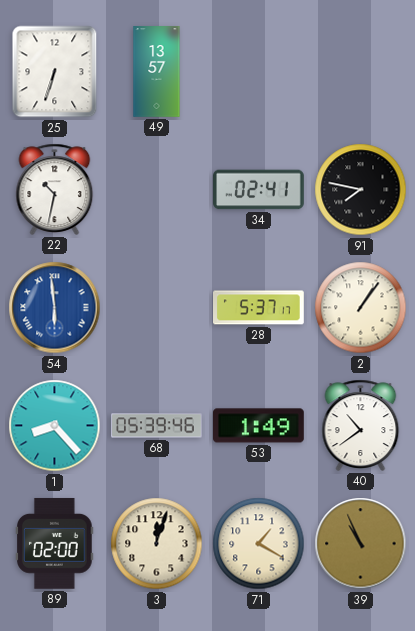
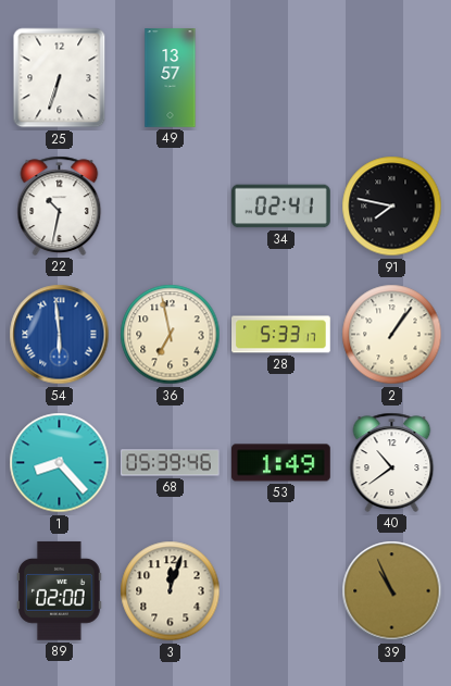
36: none -> 6:58
28: 5:37 -> 5:33
71: 1:20 -> none
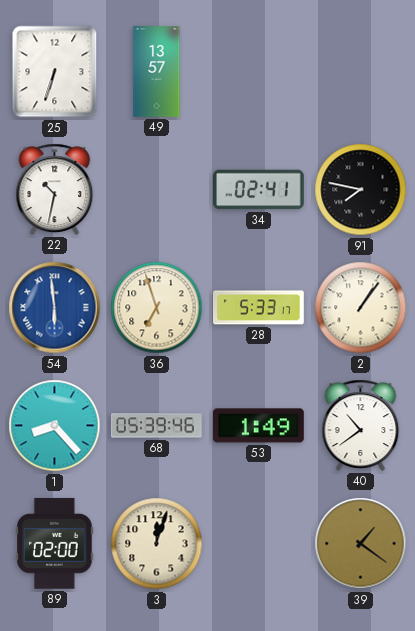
36: 6:58 -> 6:57
39: 10:56 -> 1:21
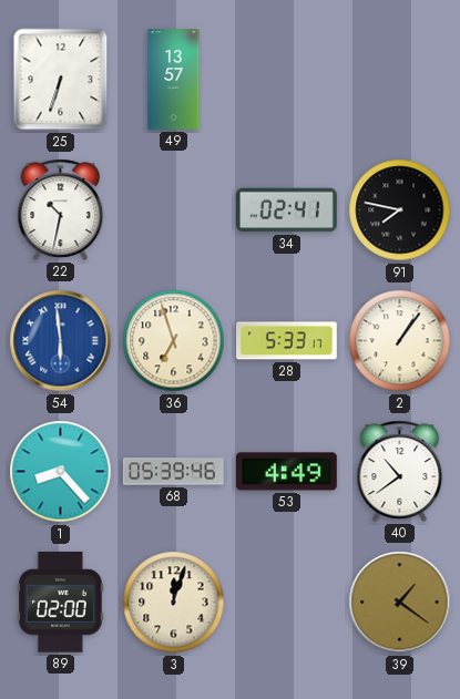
53: 1:49 -> 4:49
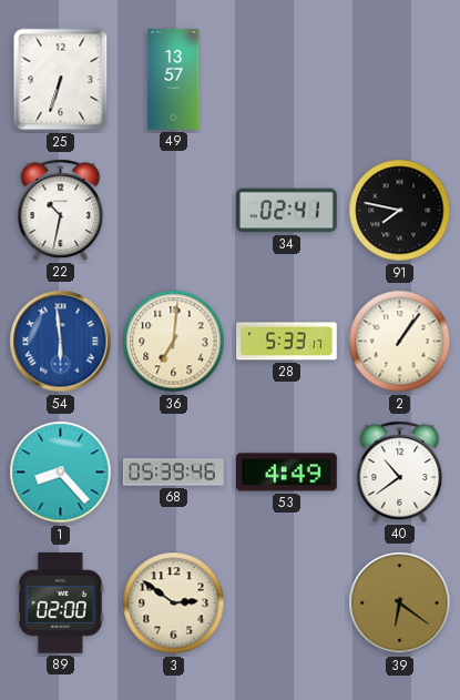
36: 6:57 -> 7:01
3: 12:03 -> 2:51
39: 1:21 -> 6:21
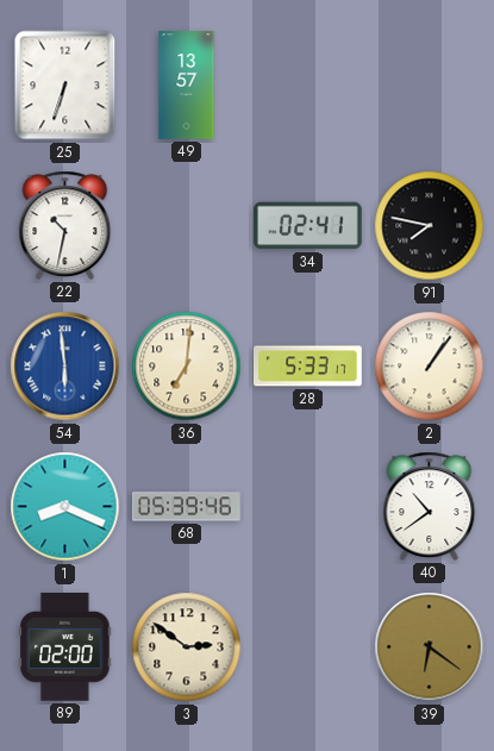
1: 8:23 -> 8:19
53: 4:49 -> none
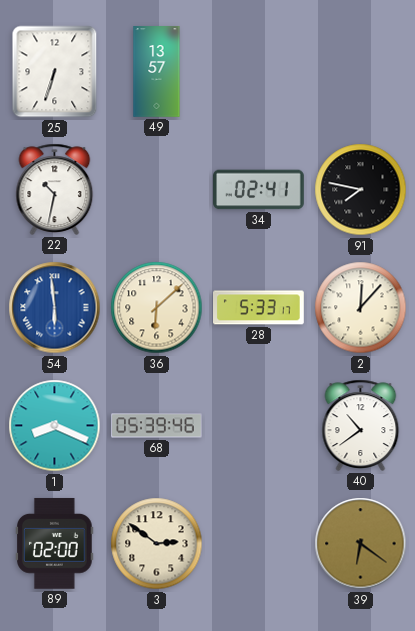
36: 7:01 -> 6:08
2: 1:06 -> 12:07
